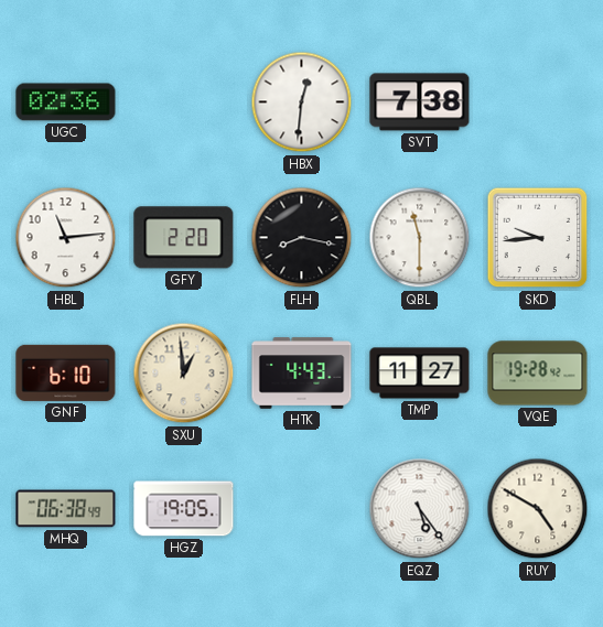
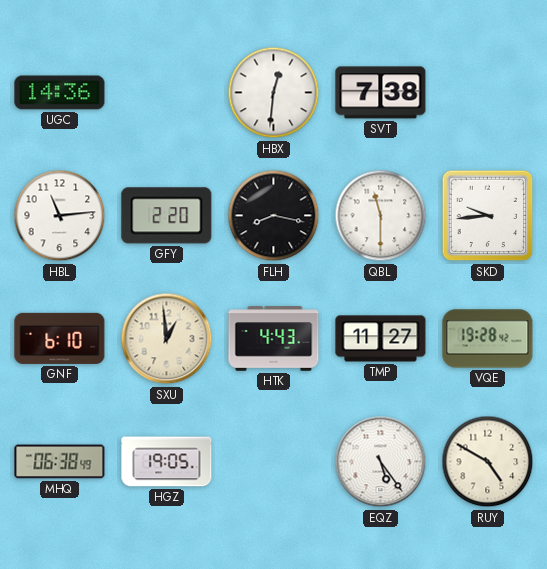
UGC: 02:36 -> 14:36
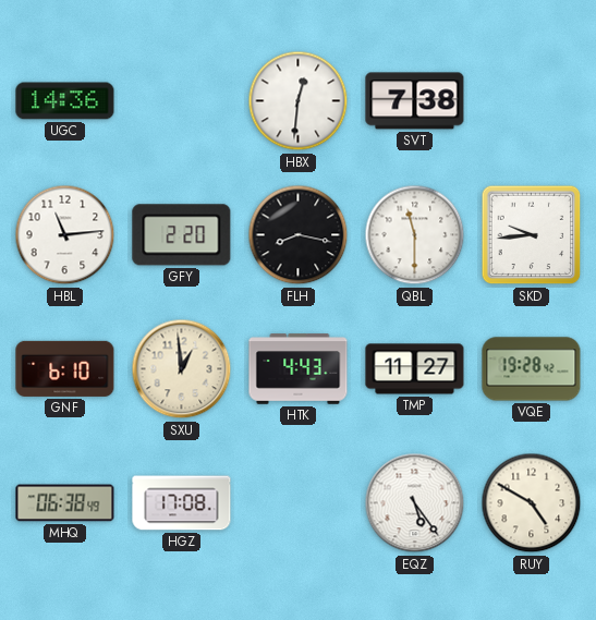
HGZ: 19:05 -> 17:08
